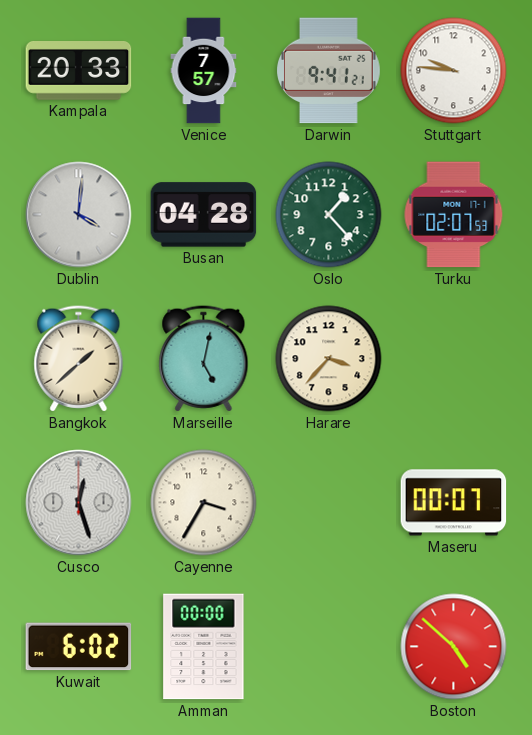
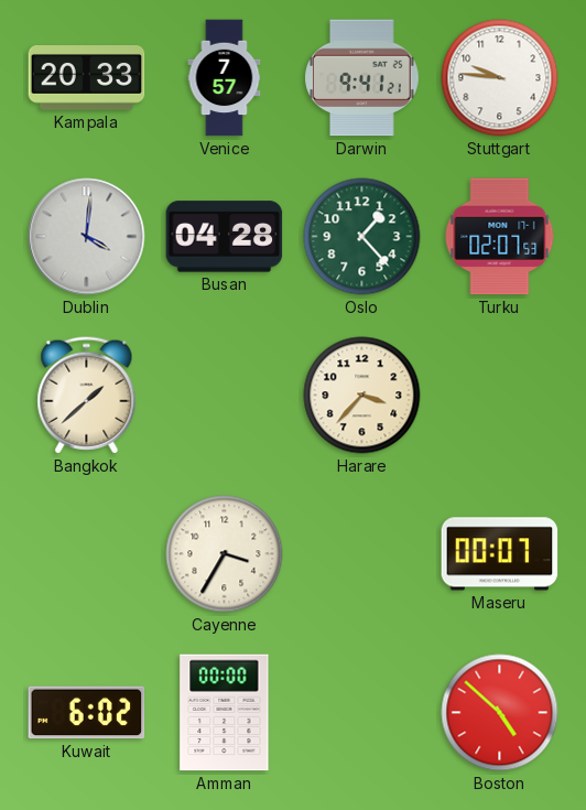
Marseille: 5:02 -> none
Cusco: 12:27 -> none
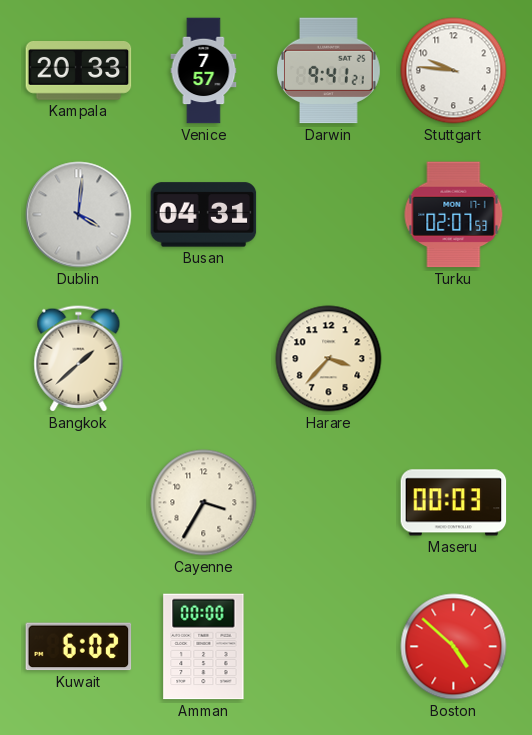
Busan: 04:28 -> 04:31
Oslo: 1:23 -> none
Maseru: 00:07 -> 00:03
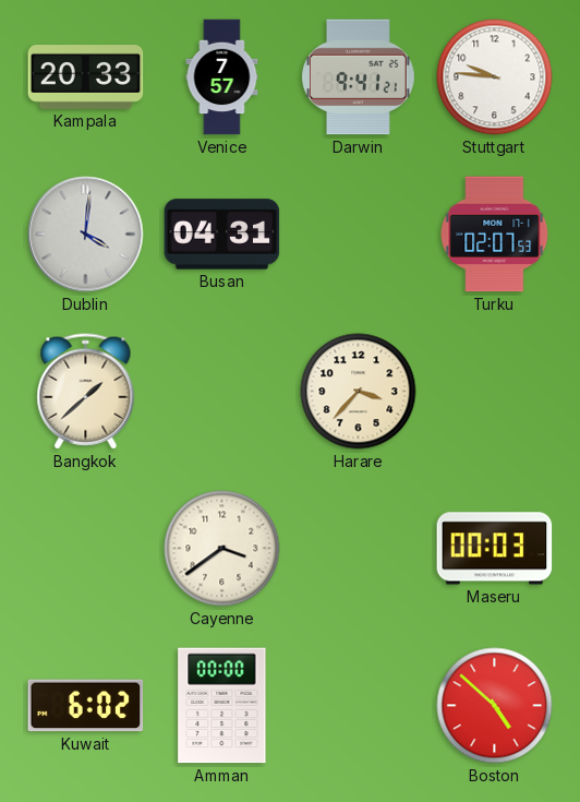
Cayenne: 3:35 -> 3:39
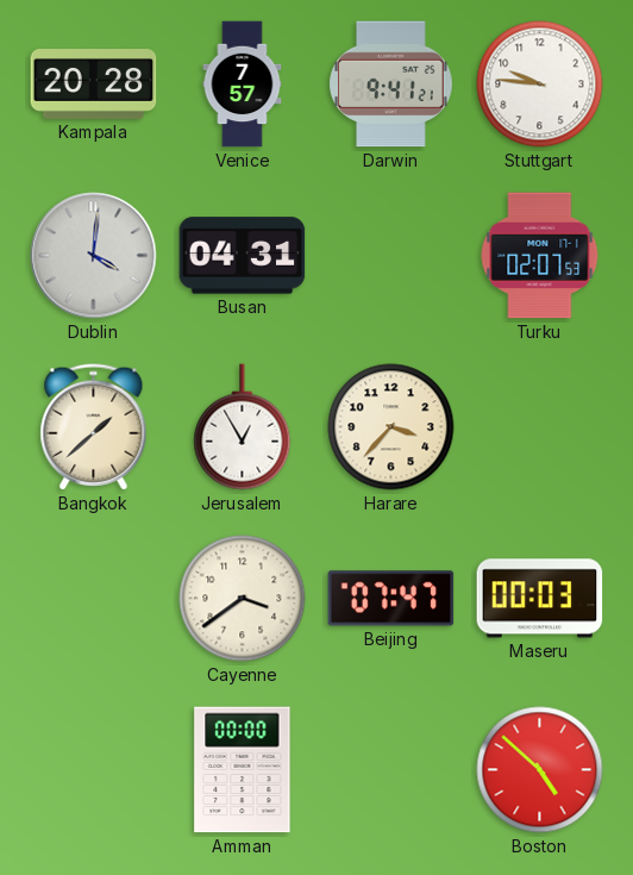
Kampala: 20:33 -> 20:28
Jerusalem: none -> 12:55
Beijing: none -> 07:47
Kuwait: 6:02 -> none
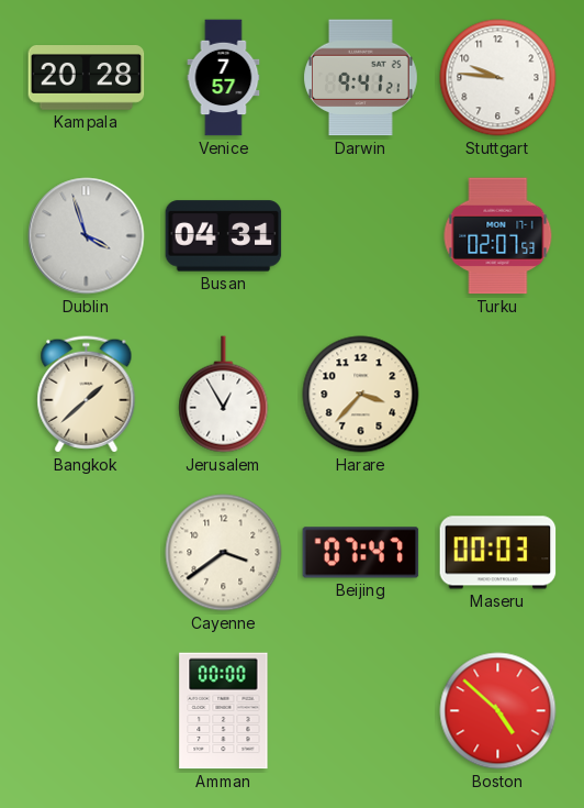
Dublin: 4:01 -> 3:57
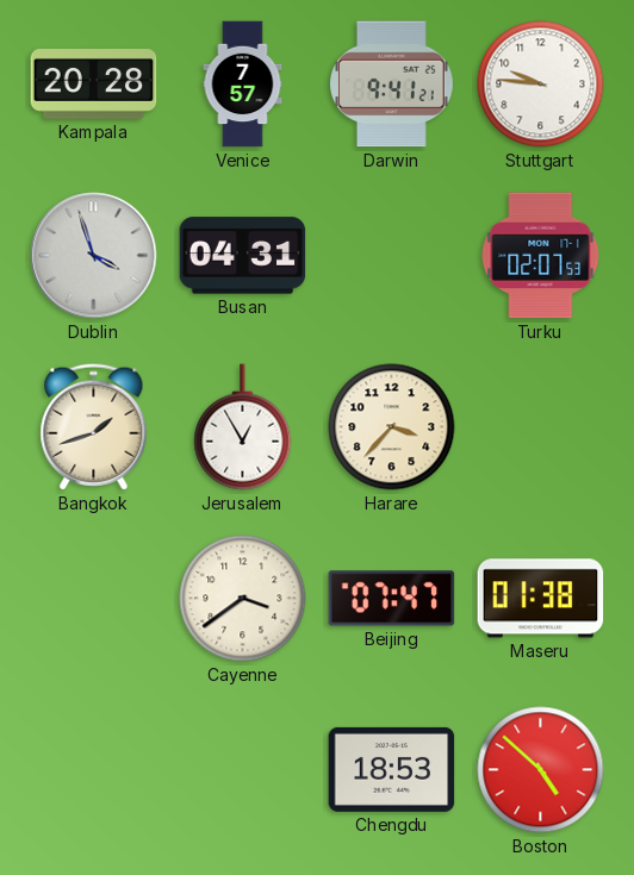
Bangkok: 1:38 -> 1:42
Maseru: 00:03 -> 01:38
Amman: 00:00 -> none
Chengdu: none -> 18:53
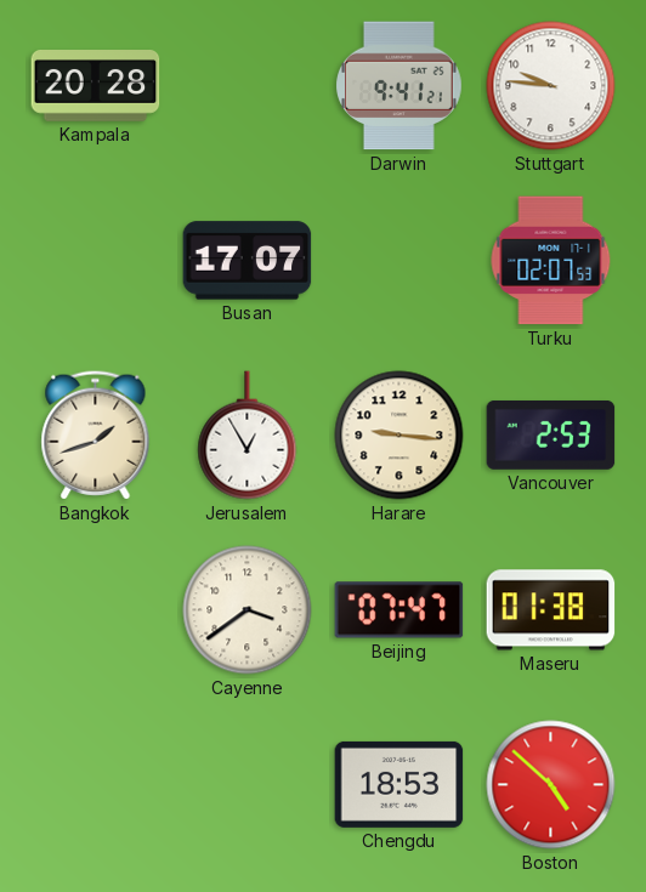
Venice: 7:57 -> none
Dublin: 3:57 -> none
Busan: 04:31 -> 17:07
Harare: 3:37 -> 9:16
Vancouver: none -> 2:53
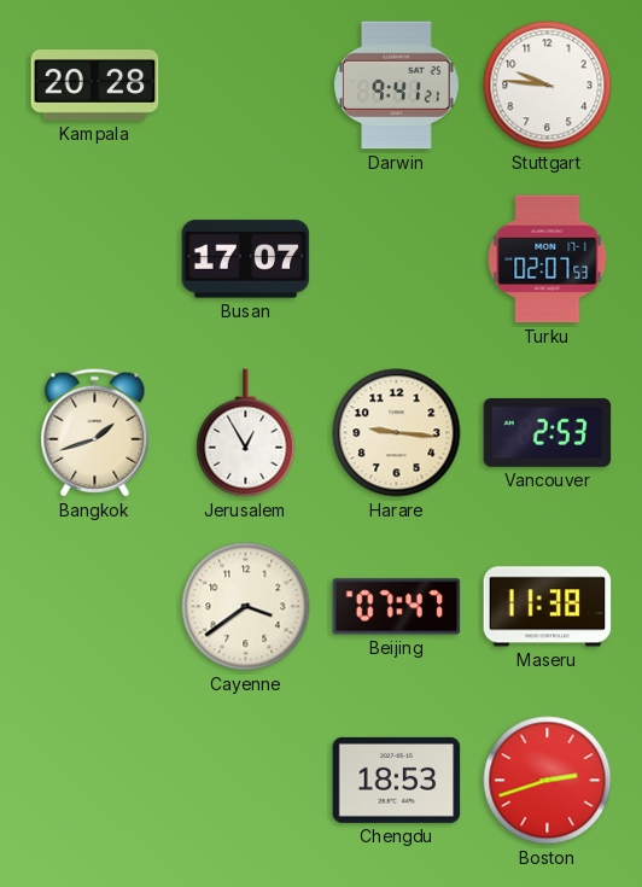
Maseru: 01:38 -> 11:38
Boston: 4:52 -> 2:42
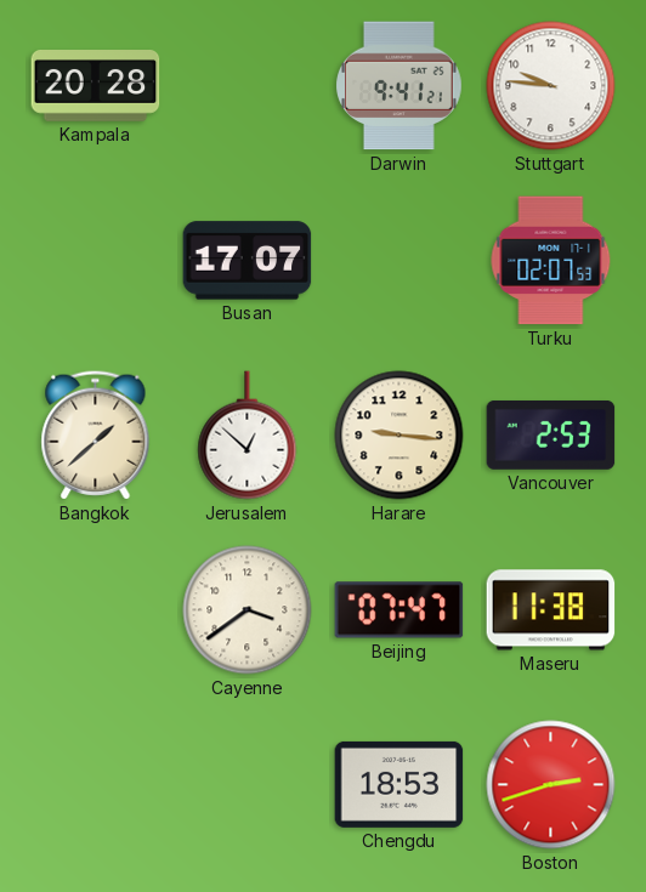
Bangkok: 1:42 -> 1:38
Jerusalem: 12:55 -> 12:52
